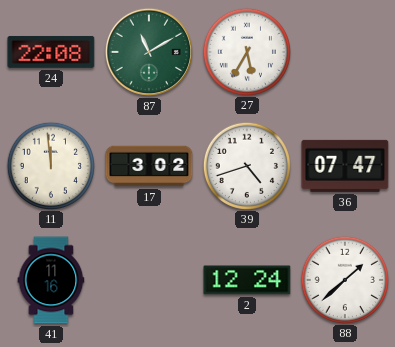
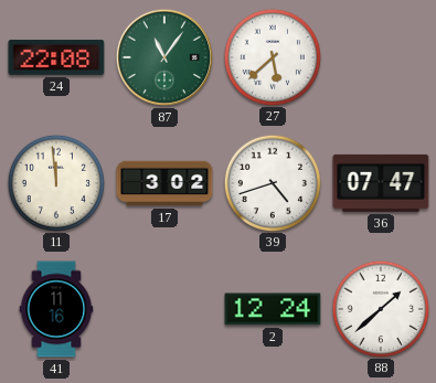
87: 11:10 -> 11:06
27: 5:35 -> 5:38
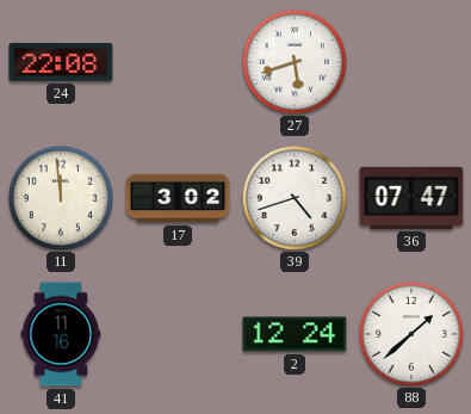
87: 11:06 -> none
27: 5:38 -> 5:42
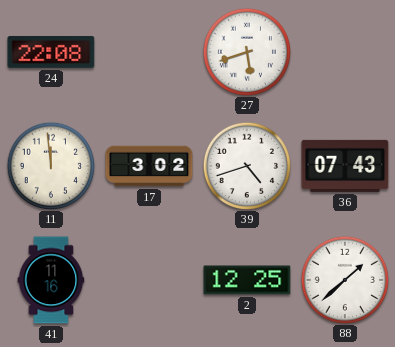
36: 07:47 -> 07:43
2: 12:24 -> 12:25
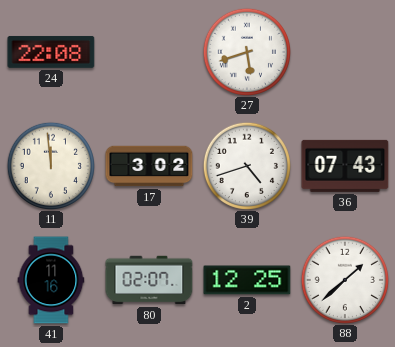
80: none -> 02:07
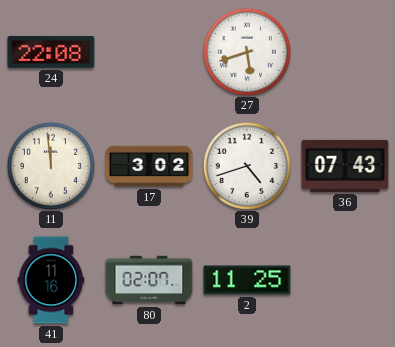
2: 12:25 -> 11:25
88: 1:38 -> none
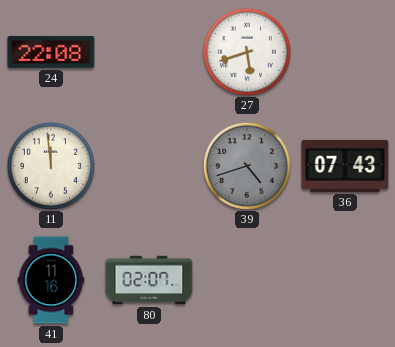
17: 3:02 -> none
39 dial: white -> grey
2: 11:25 -> none
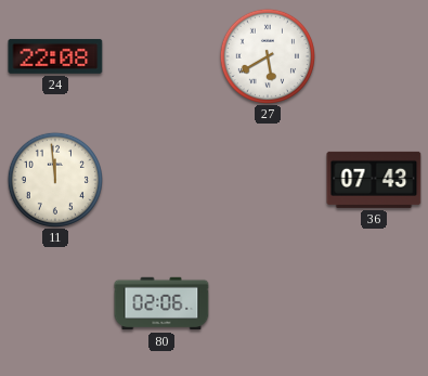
27: 5:42 -> 5:40
39: 4:42 -> none
41: 11:16 -> none
80: 02:07 -> 02:06
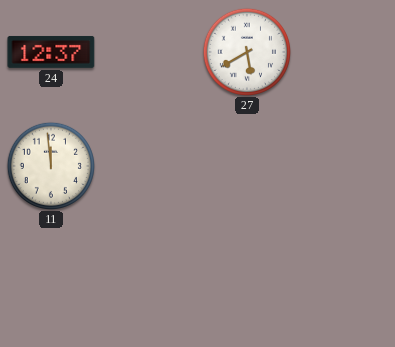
24: 22:08 -> 12:37
36: 07:43 -> none
80: 02:06 -> none
